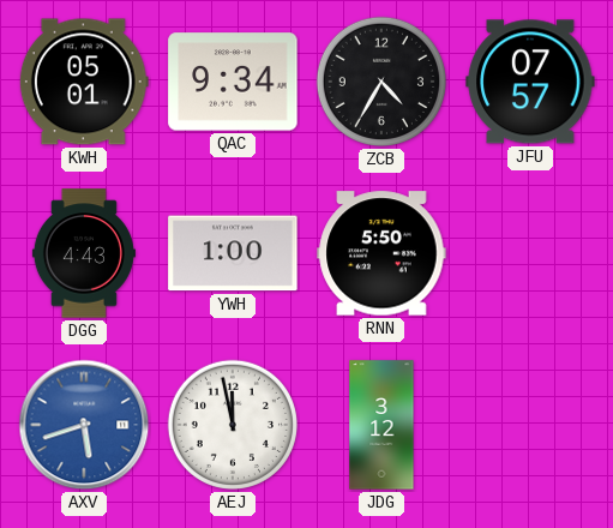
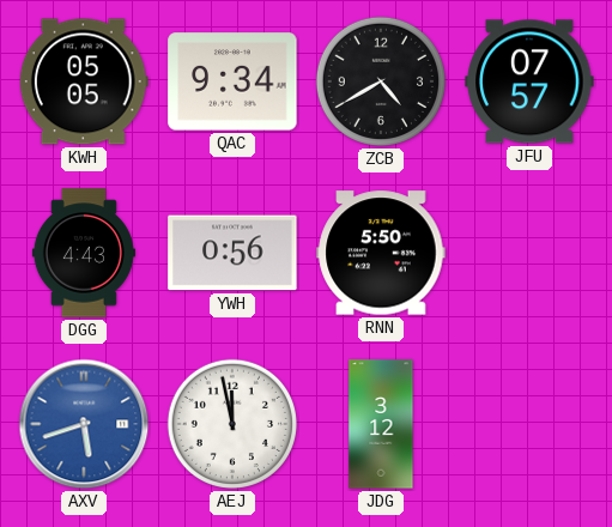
KWH: 05:01 -> 05:05
ZCB: 4:35 -> 4:40
YWH: 1:00 -> 0:56
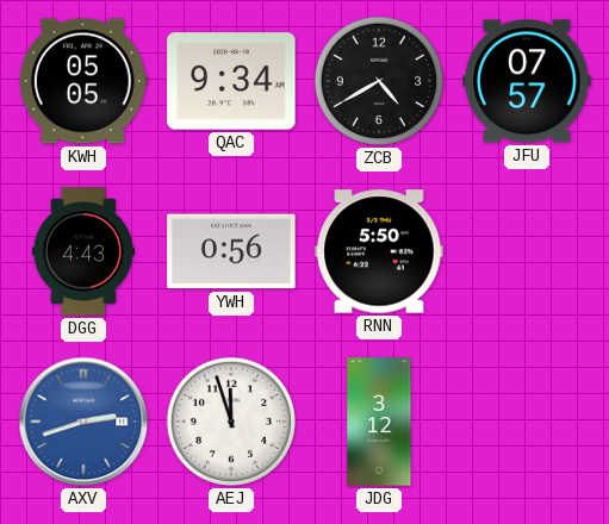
AXV: 5:42 -> 2:42
AEJ: 11:58 -> 11:57
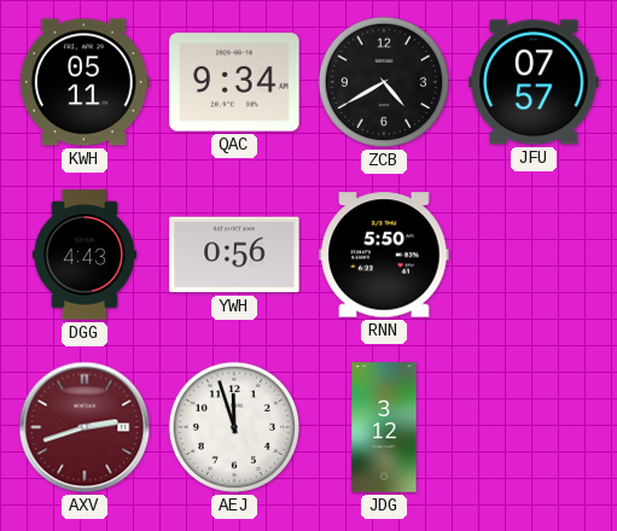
KWH: 05:05 -> 05:11
AXV dial: blue -> burgundy
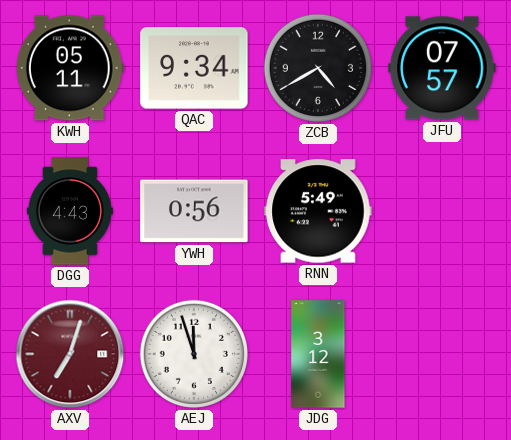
RNN: 5:50 -> 5:49
AXV: 2:42 -> 7:03
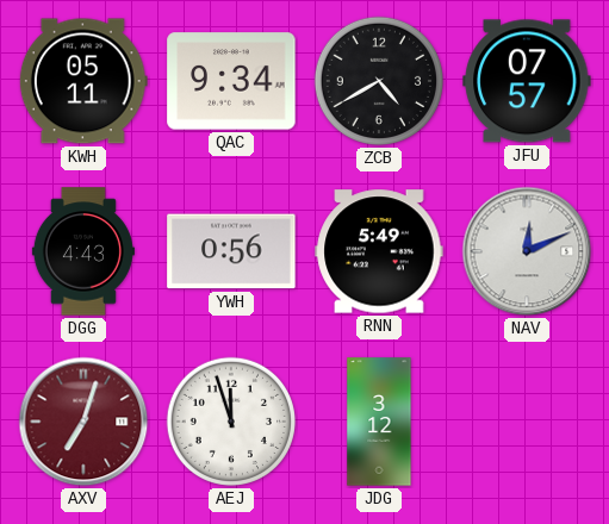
NAV: none -> 12:11
